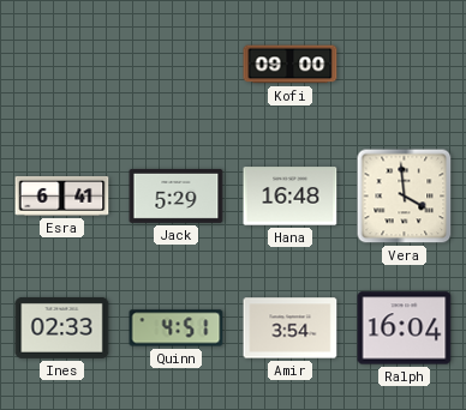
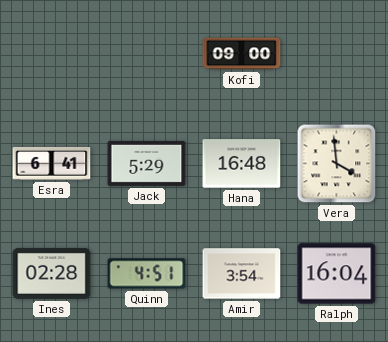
Ines: 02:33 -> 02:28
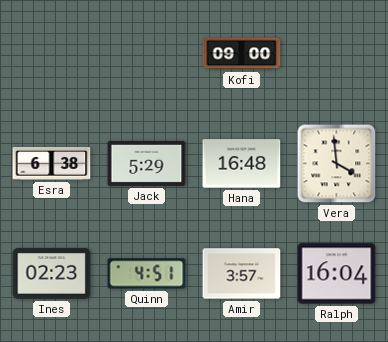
Esra: 6:41 -> 6:38
Ines: 02:28 -> 02:23
Amir: 3:54 -> 3:57
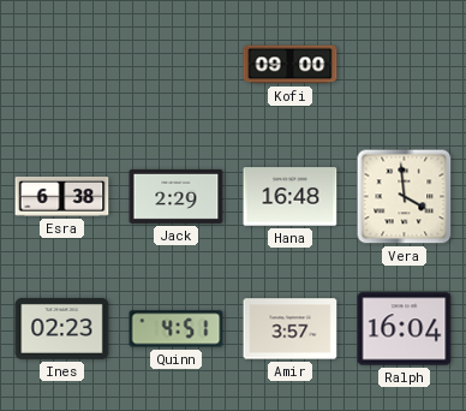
Jack: 5:29 -> 2:29
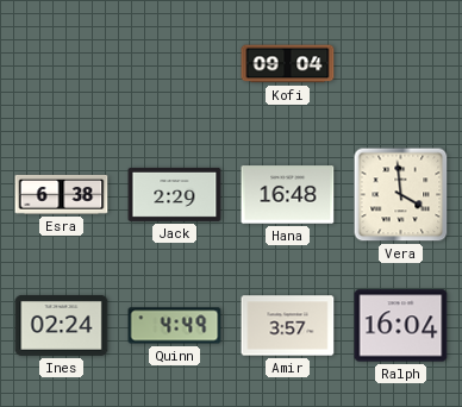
Kofi: 09:00 -> 09:04
Ines: 02:23 -> 02:24
Quinn: 4:51 -> 4:49
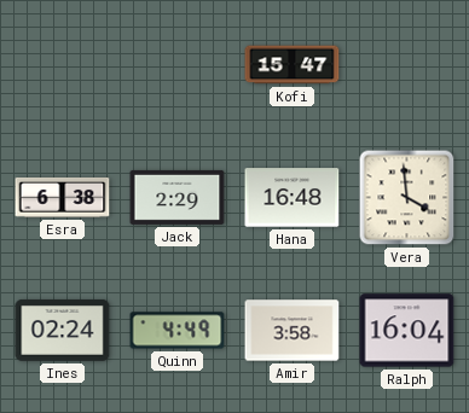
Kofi: 09:04 -> 15:47
Amir: 3:57 -> 3:58
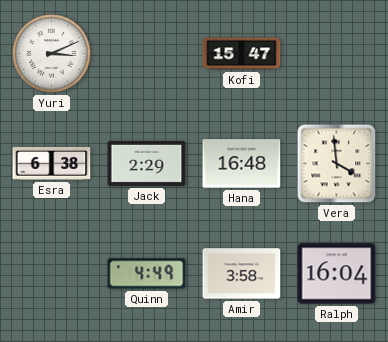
Yuri: none -> 3:11
Ines: 02:24 -> none
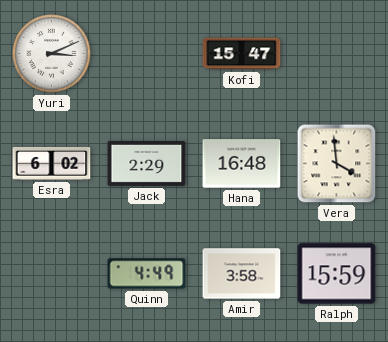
Esra: 6:38 -> 6:02
Ralph: 16:04 -> 15:59
